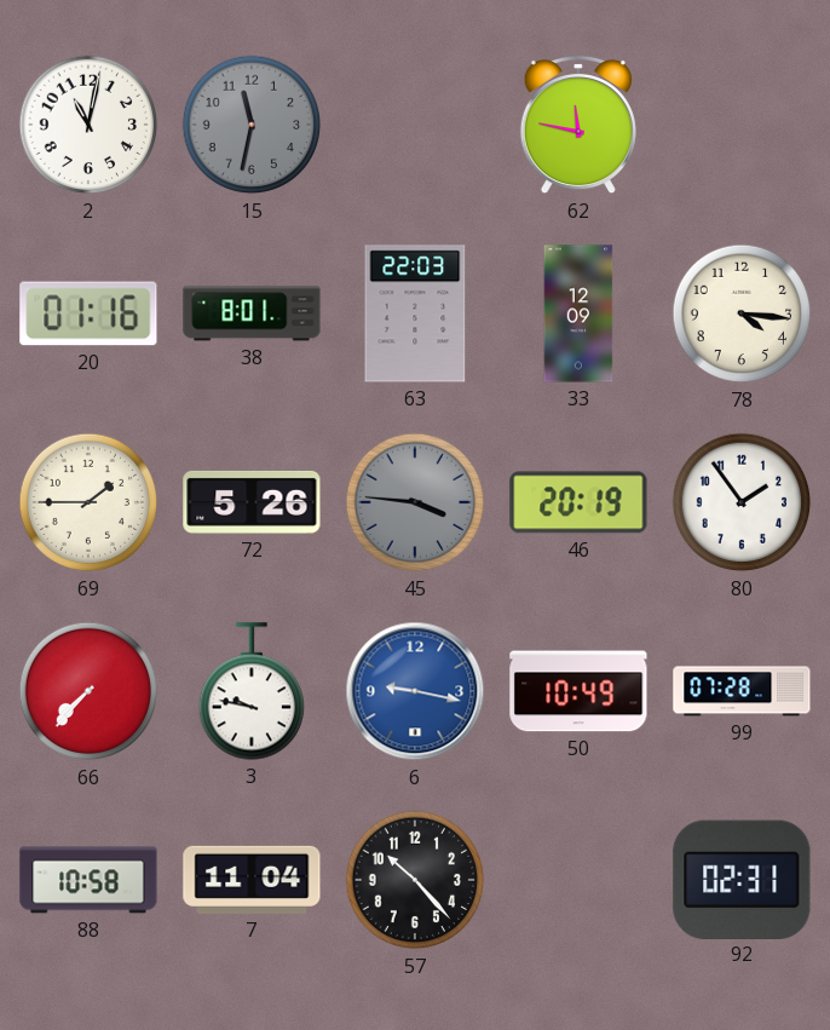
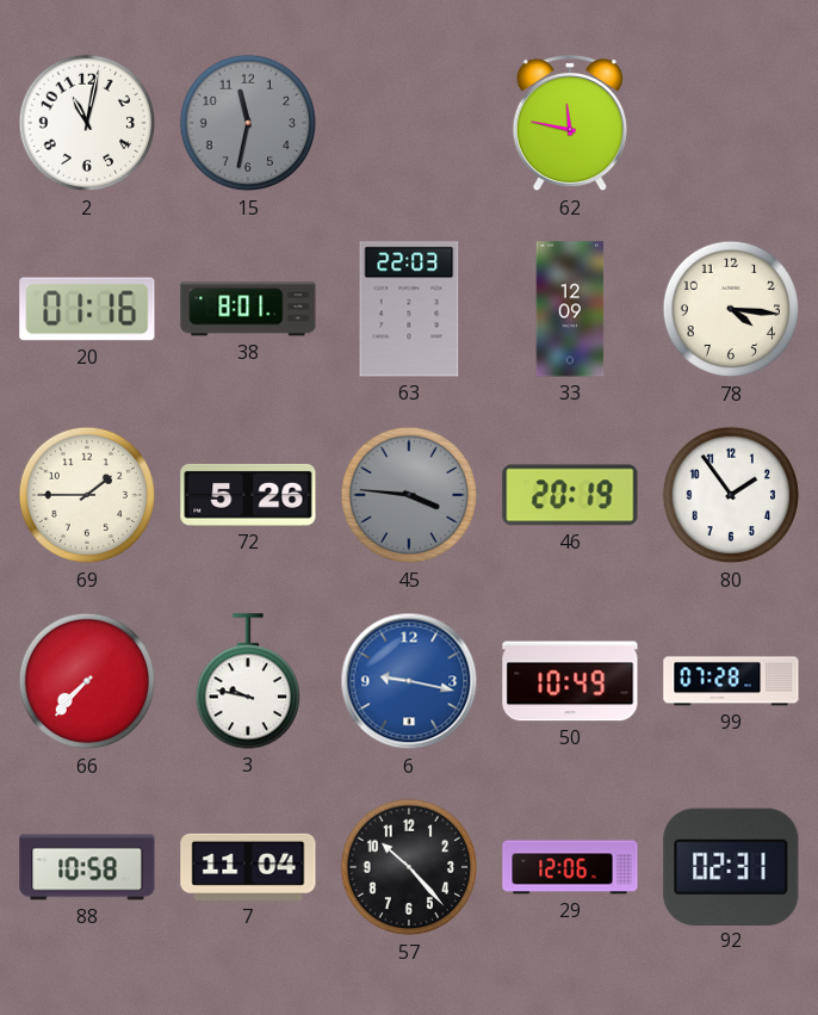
29: none -> 12:06
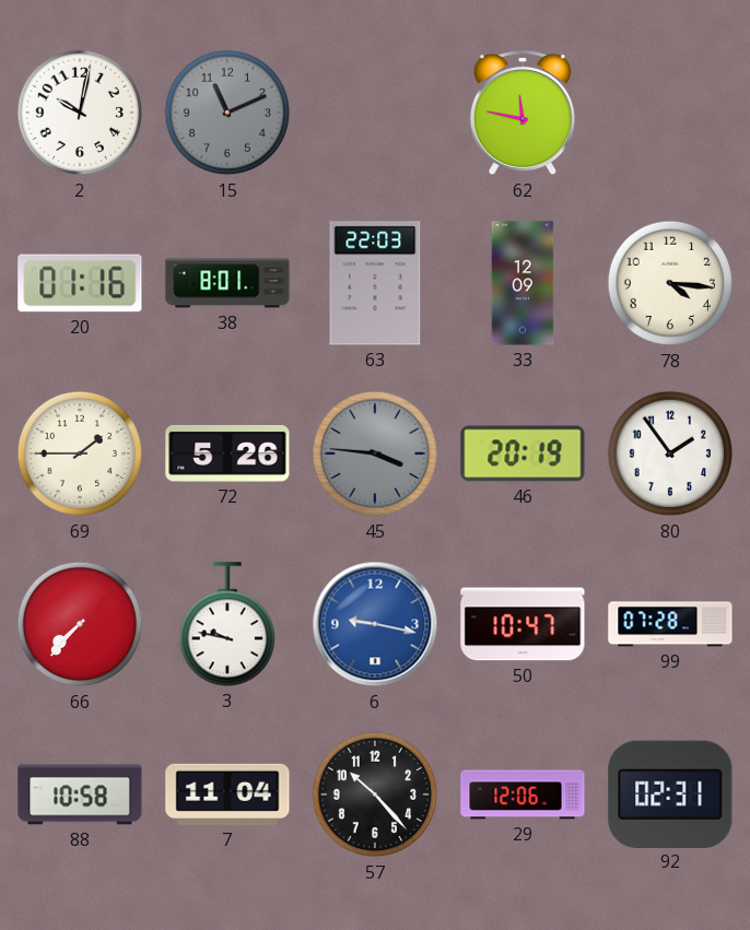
2: 11:02 -> 10:02
15: 11:32 -> 11:11
50: 10:49 -> 10:47
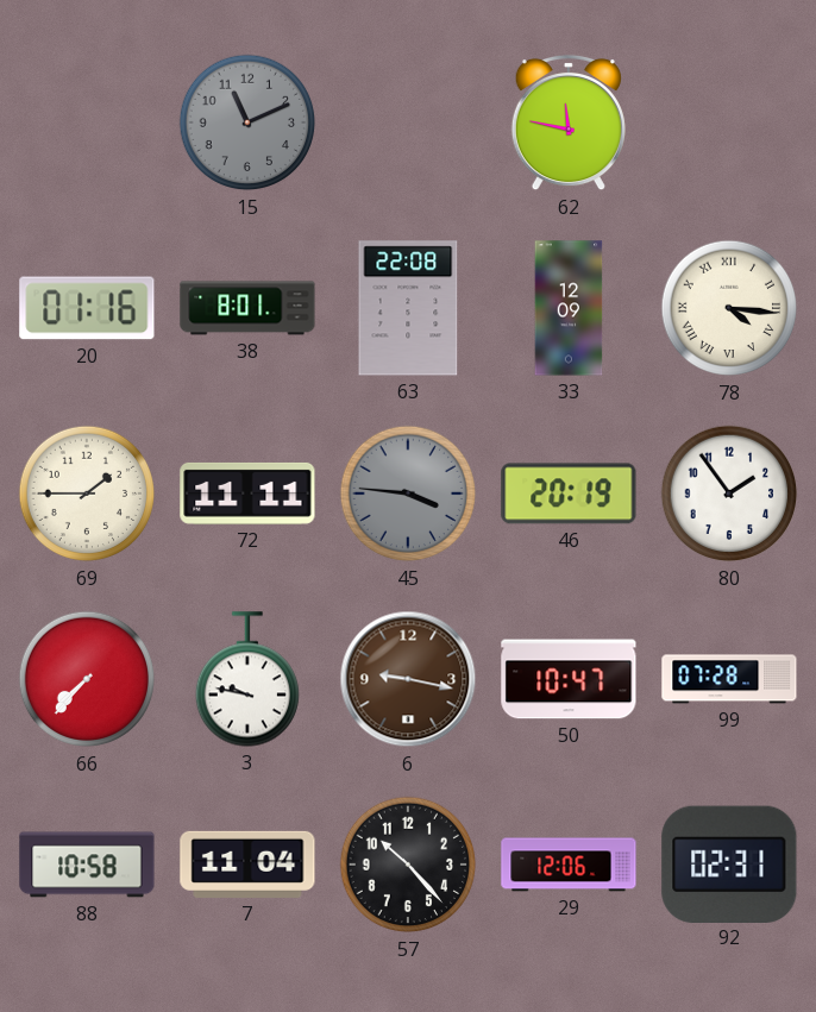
2: 10:02 -> none
63: 22:03 -> 22:08
78 numerals: Arabic -> Roman
72: 5:26 -> 11:11
6 dial: blue -> brown
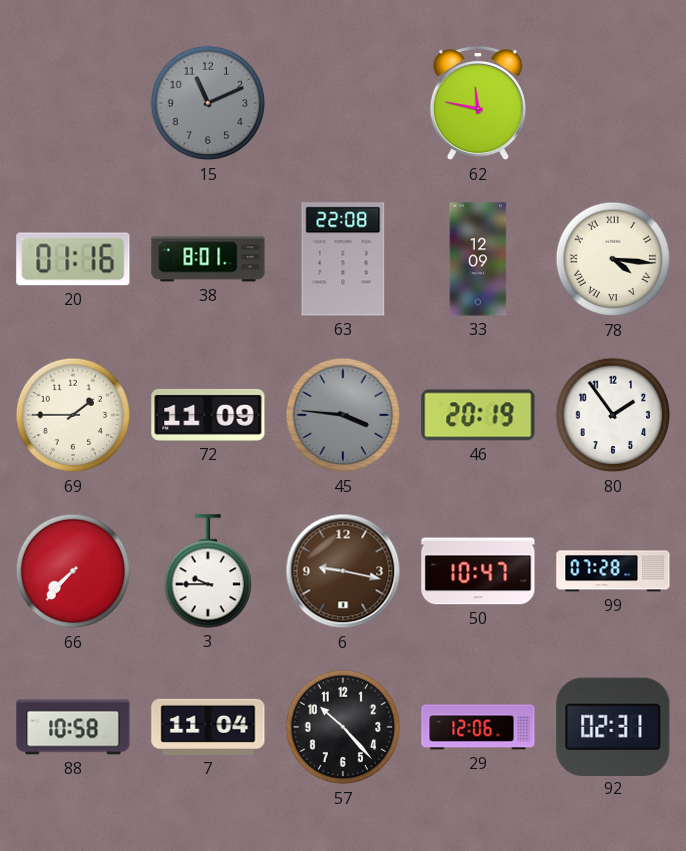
72: 11:11 -> 11:09
3: 9:47 -> 9:45
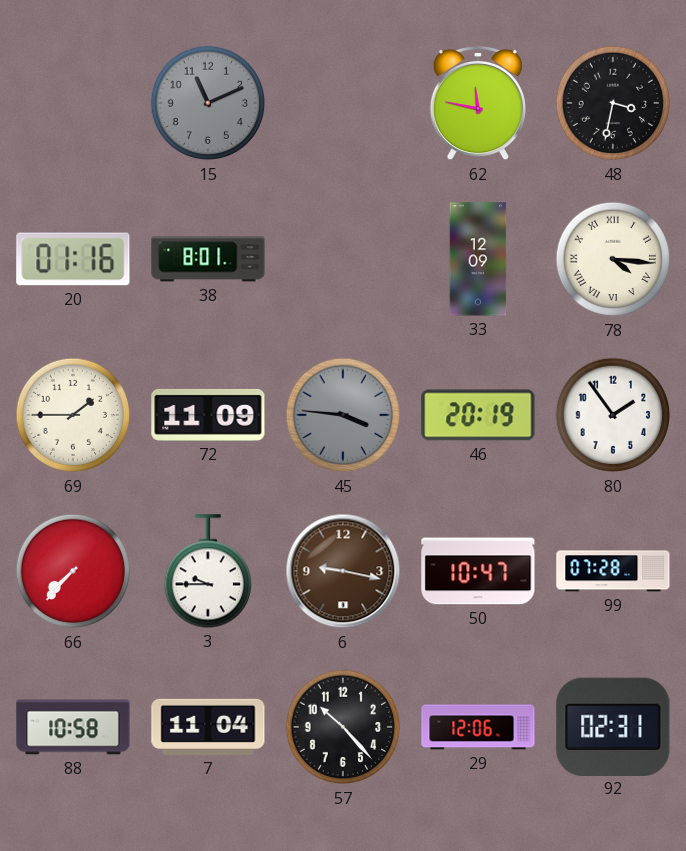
48: none -> 3:32
63: 22:08 -> none
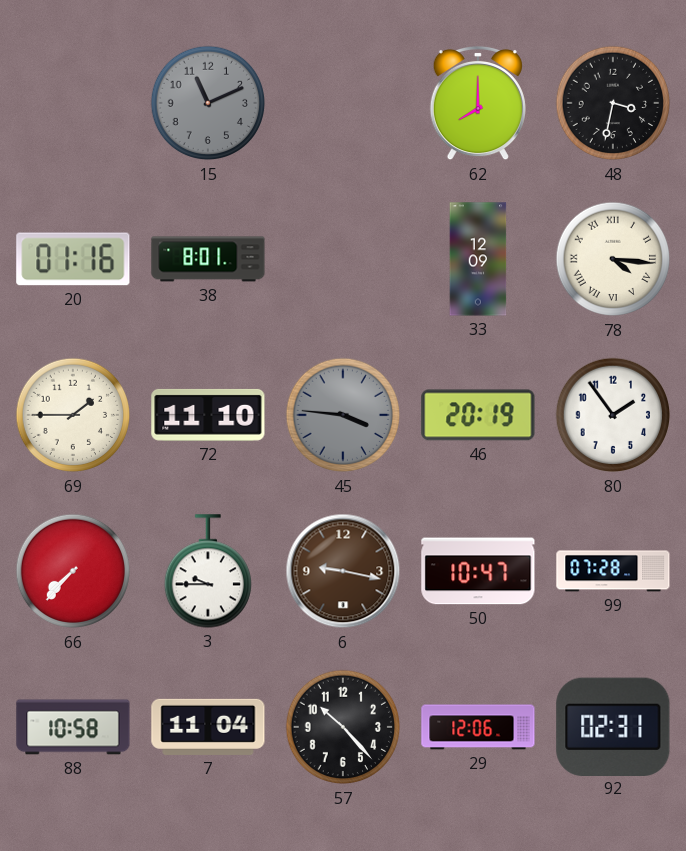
62: 11:47 -> 8:00
72: 11:09 -> 11:10
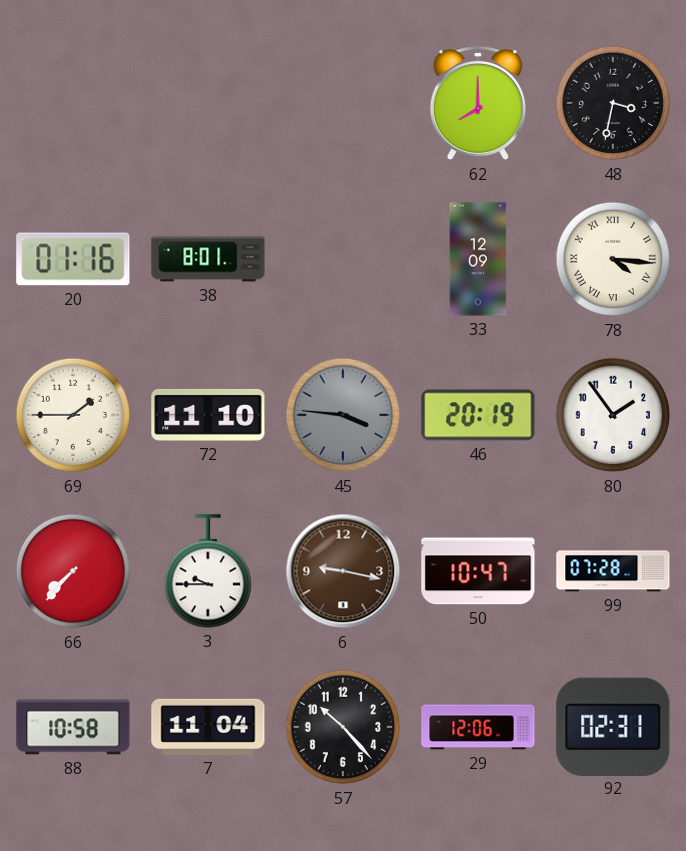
15: 11:11 -> none
